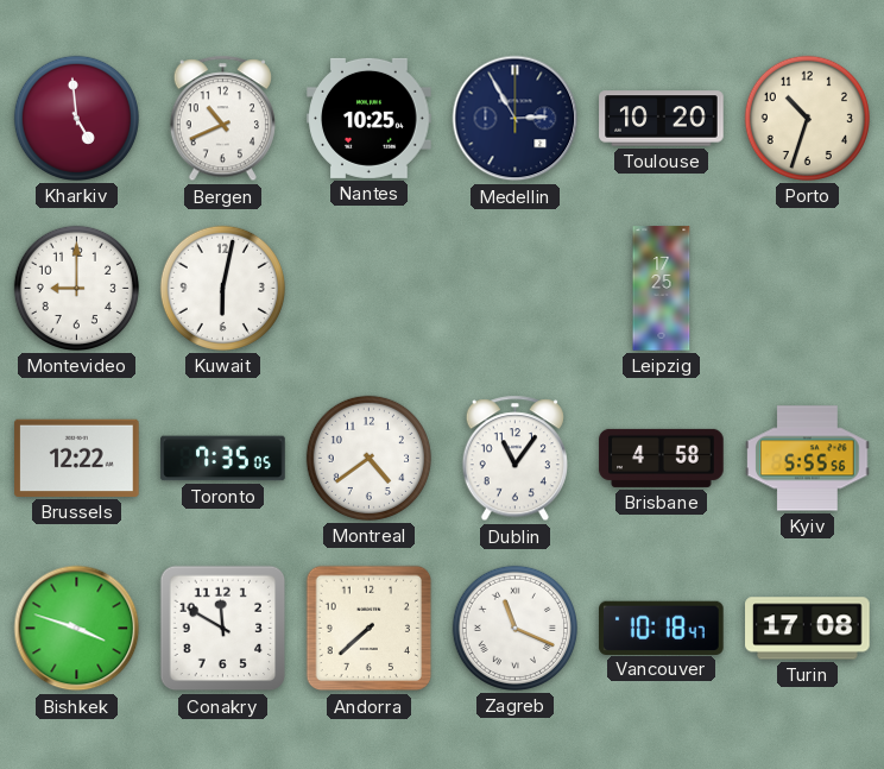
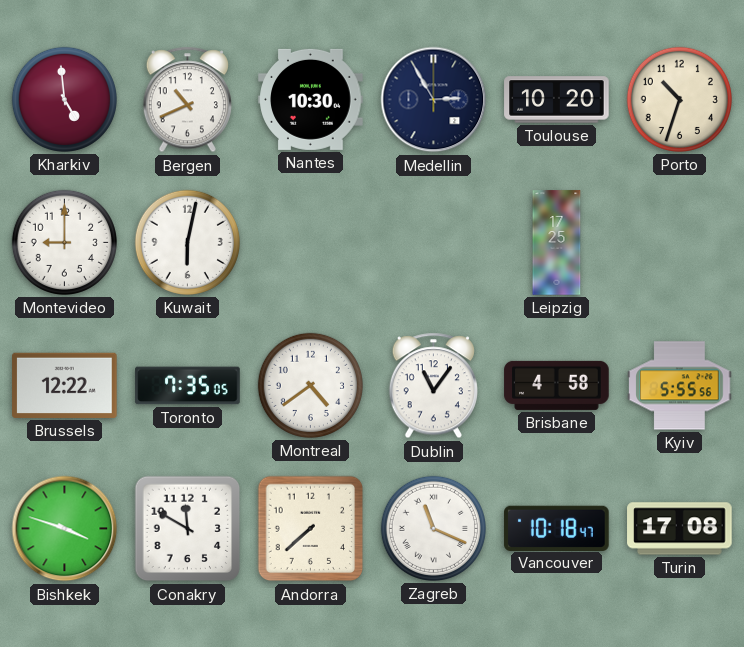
Nantes: 10:25 -> 10:30
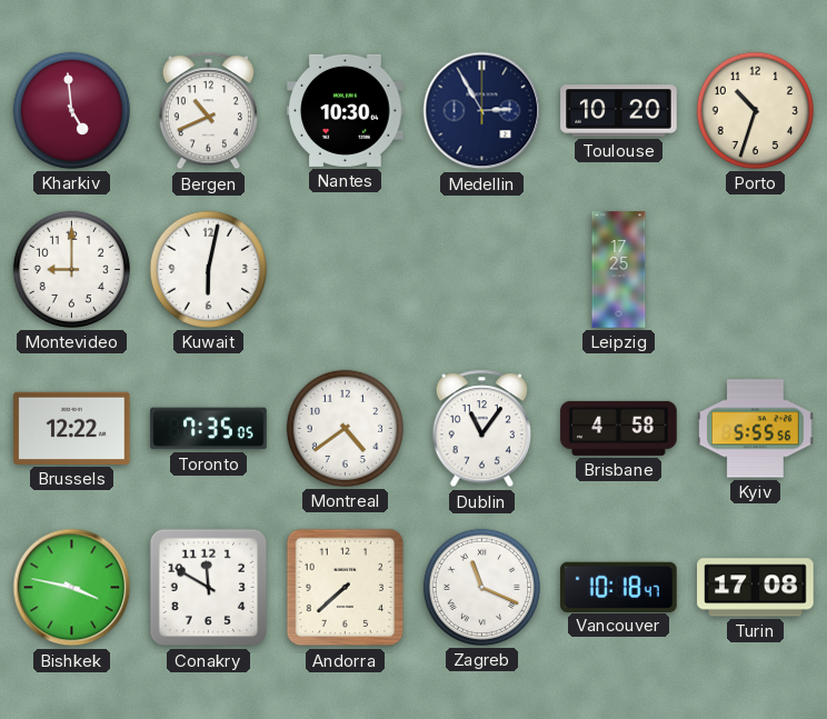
Bishkek: 3:48 -> 3:47
